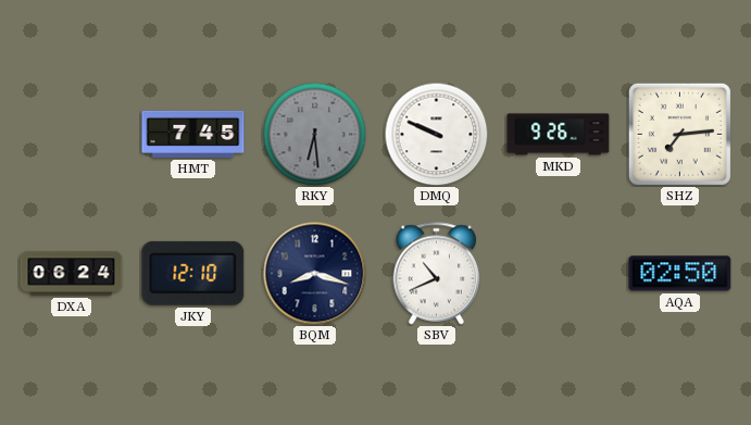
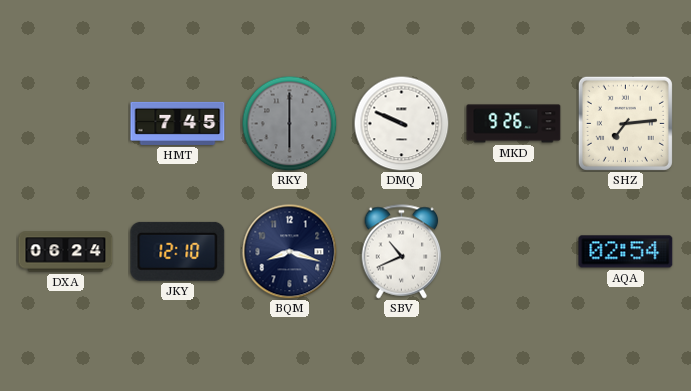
RKY: 6:29 -> 6:00
AQA: 02:50 -> 02:54
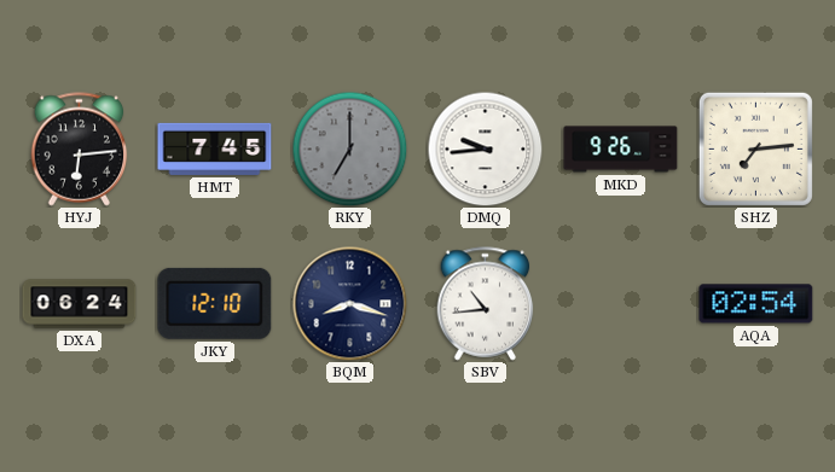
HYJ: none -> 6:14
RKY: 6:00 -> 7:00
DMQ: 9:49 -> 9:44
SBV: 10:41 -> 10:44
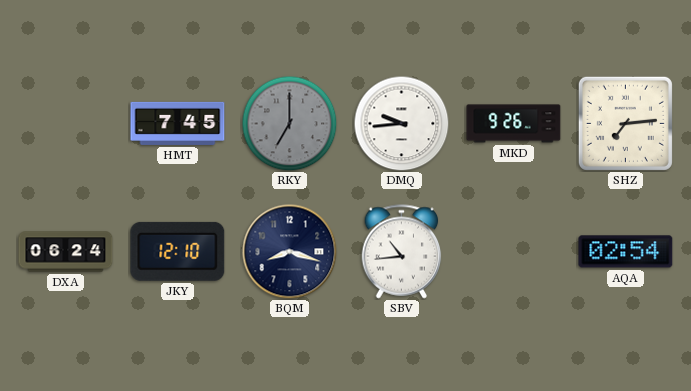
HYJ: 6:14 -> none
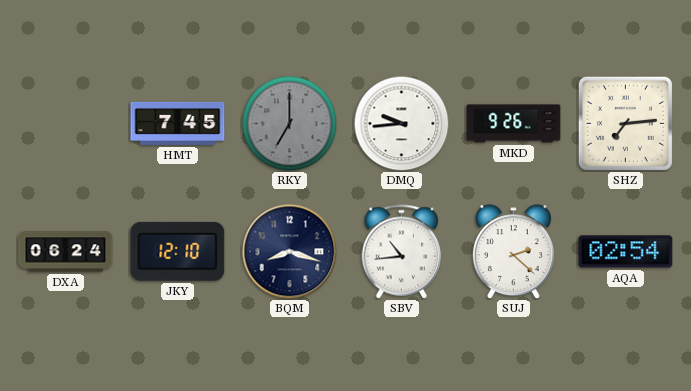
SUJ: none -> 2:22
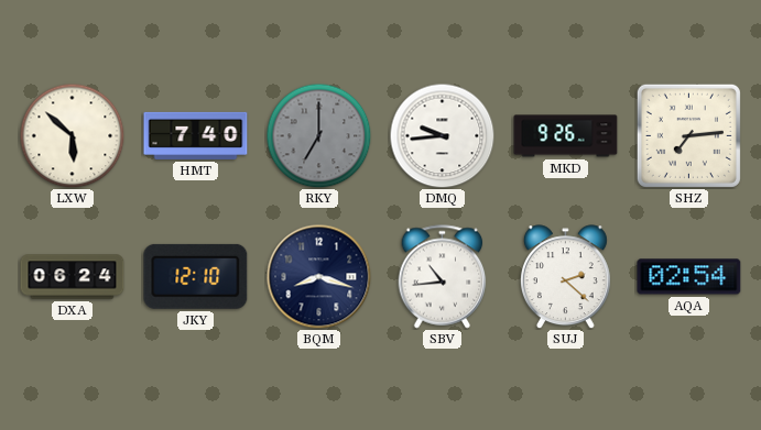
LXW: none -> 5:52
HMT: 7:45 -> 7:40
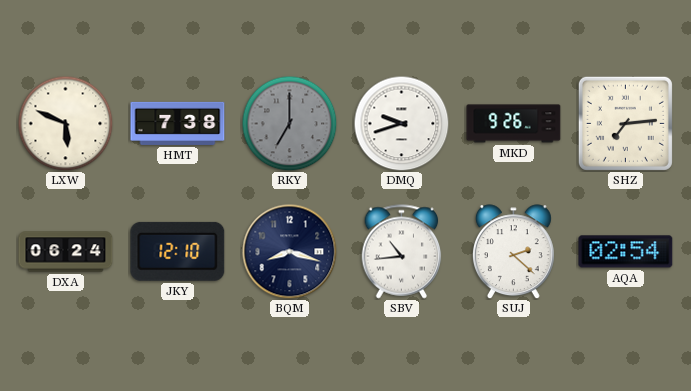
LXW: 5:52 -> 5:49
HMT: 7:40 -> 7:38
DMQ: 9:44 -> 9:42
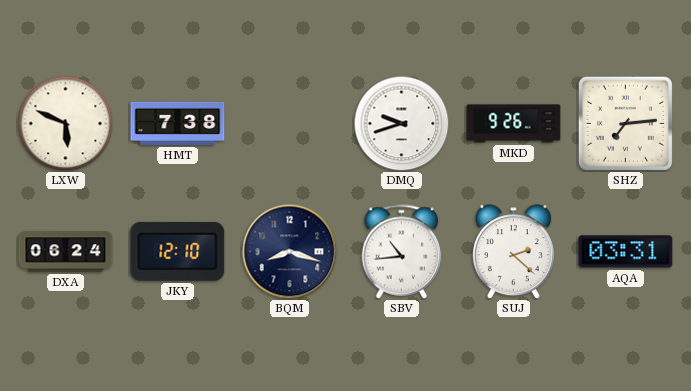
RKY: 7:00 -> none
AQA: 02:54 -> 03:31
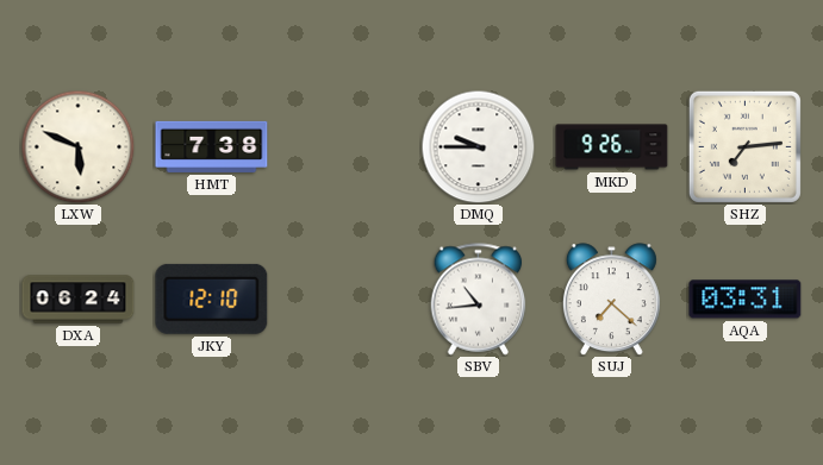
DMQ: 9:42 -> 9:45
BQM: 8:18 -> none
SUJ: 2:22 -> 7:22
